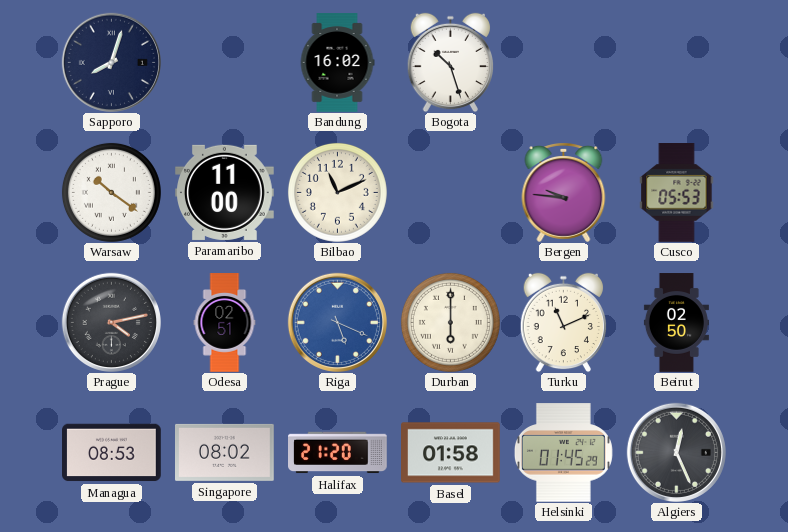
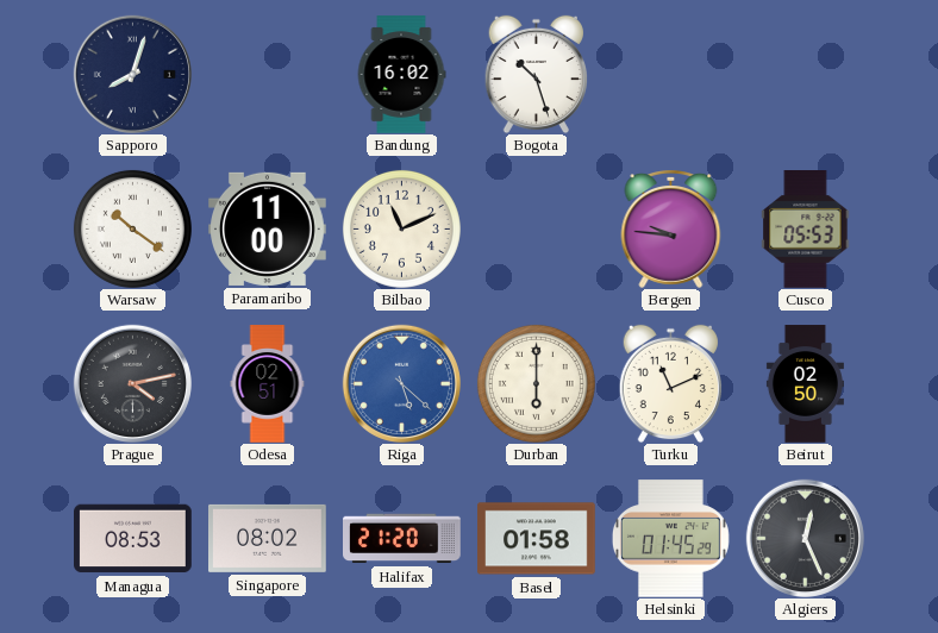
Riga: 5:19 -> 5:22
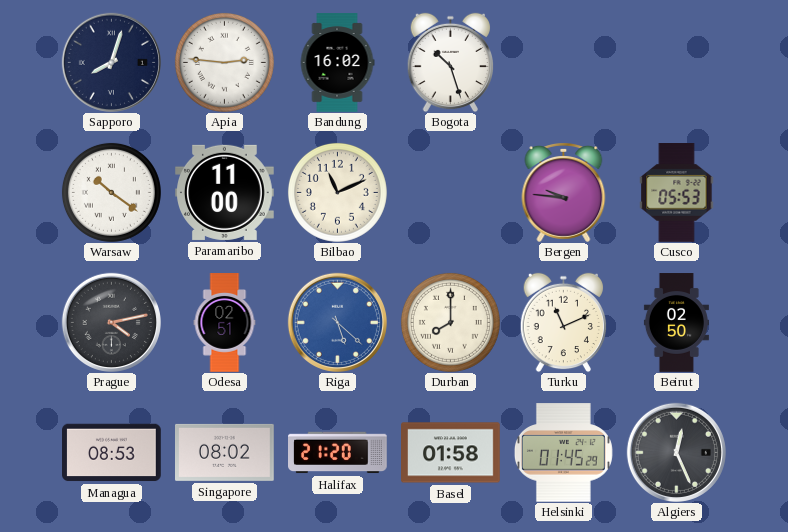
Apia: none -> 2:46
Durban: 6:00 -> 8:00
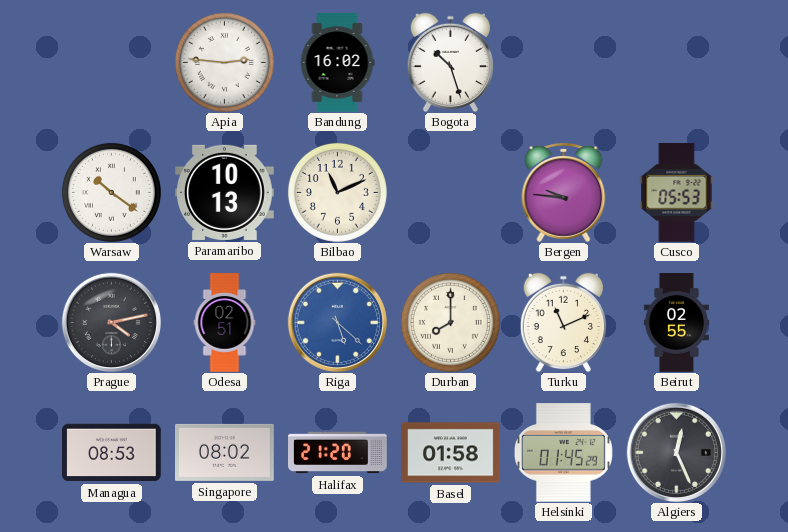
Sapporo: 8:03 -> none
Paramaribo: 11:00 -> 10:13
Beirut: 02:50 -> 02:55
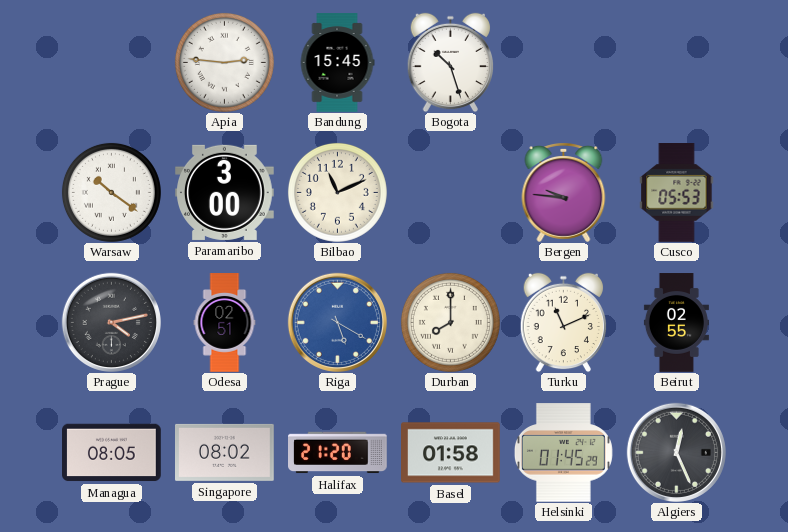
Bandung: 16:02 -> 15:45
Paramaribo: 10:13 -> 3:00
Riga: 5:22 -> 5:20
Managua: 08:53 -> 08:05
